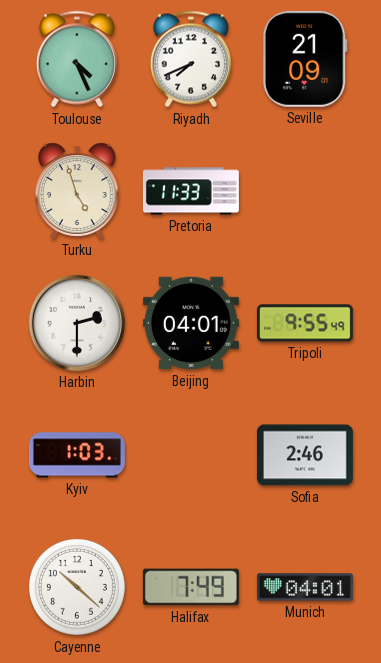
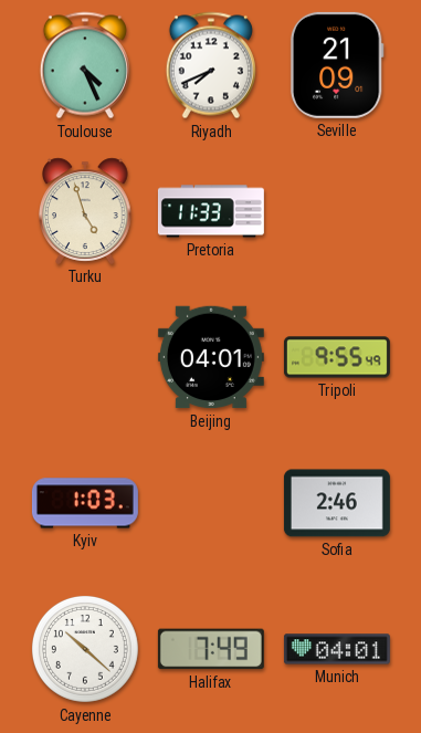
Harbin: 2:30 -> none
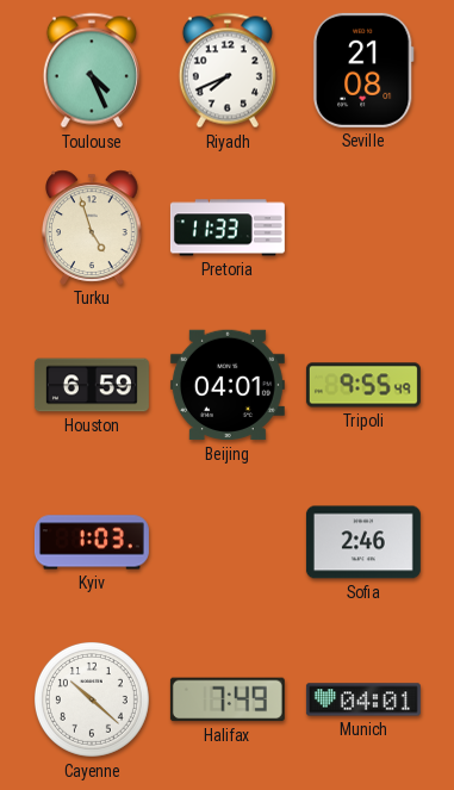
Seville: 21:09 -> 21:08
Houston: none -> 6:59
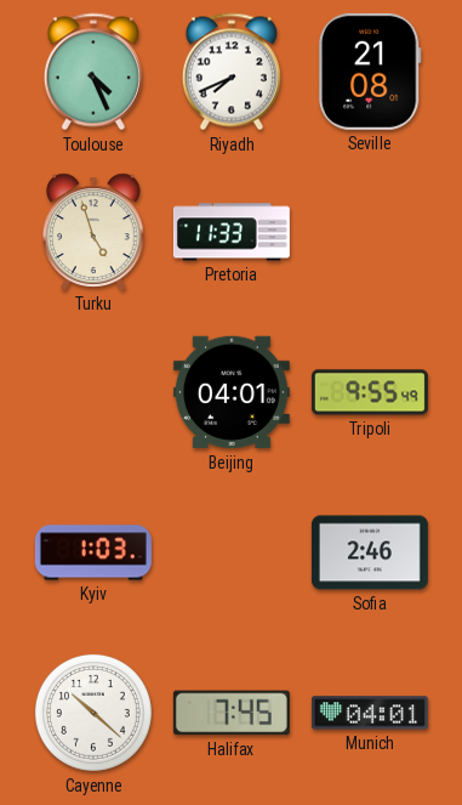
Houston: 6:59 -> none
Halifax: 7:49 -> 7:45
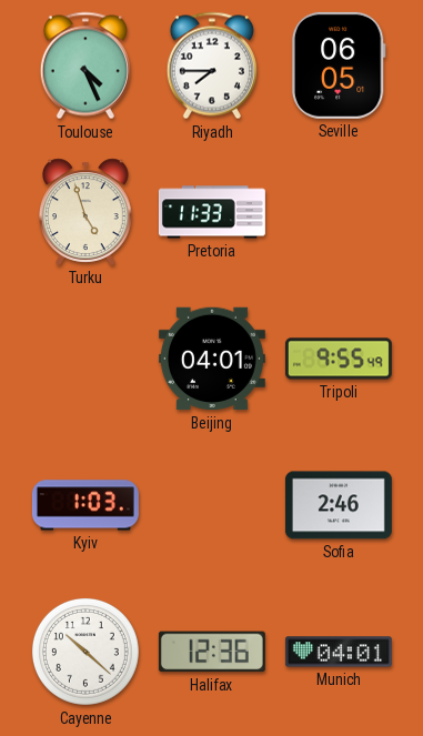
Riyadh: 7:41 -> 7:45
Seville: 21:08 -> 06:05
Halifax: 7:45 -> 12:36
